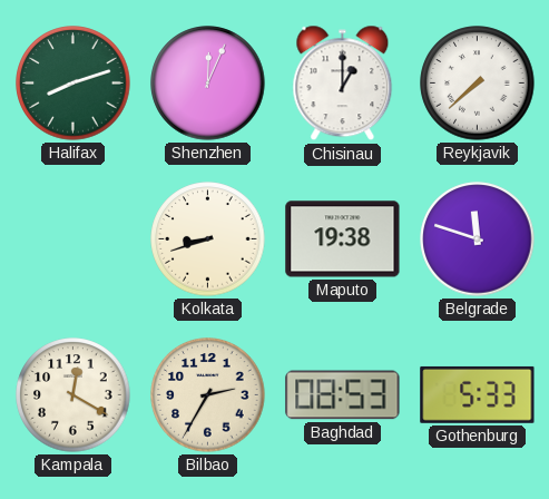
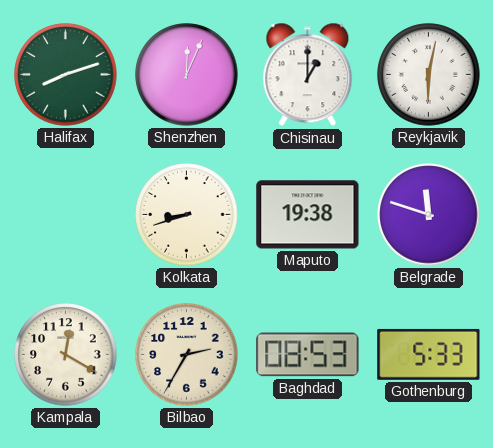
Reykjavik: 7:38 -> 6:02
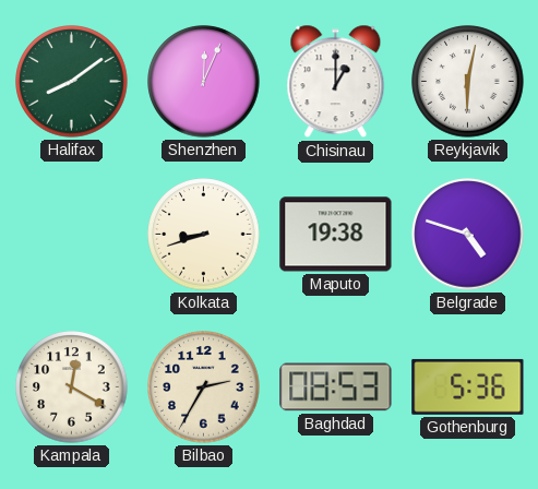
Halifax: 8:12 -> 8:09
Belgrade: 11:48 -> 4:48
Gothenburg: 5:33 -> 5:36
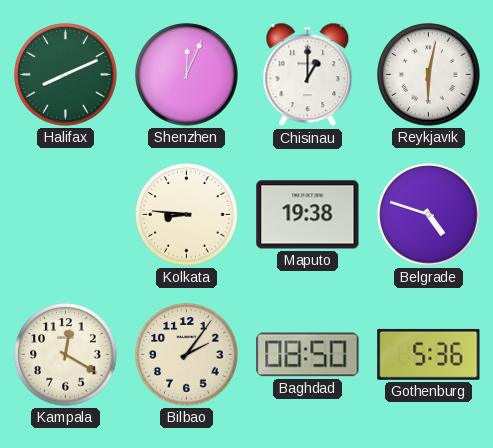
Halifax: 8:09 -> 8:11
Kolkata: 8:42 -> 8:46
Bilbao: 2:35 -> 2:06
Baghdad: 08:53 -> 08:50
